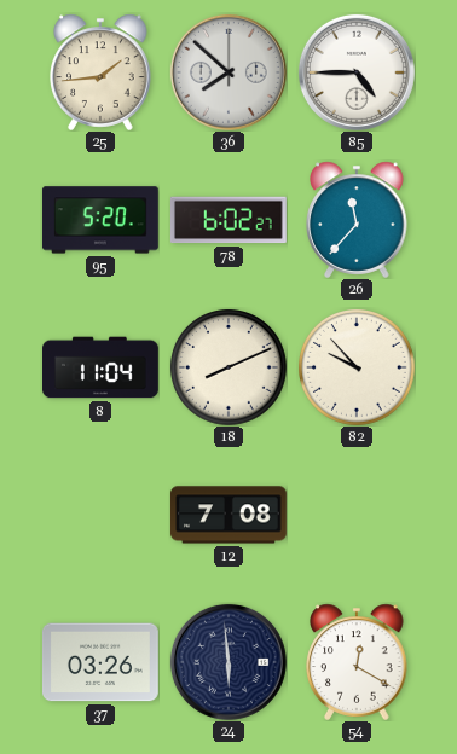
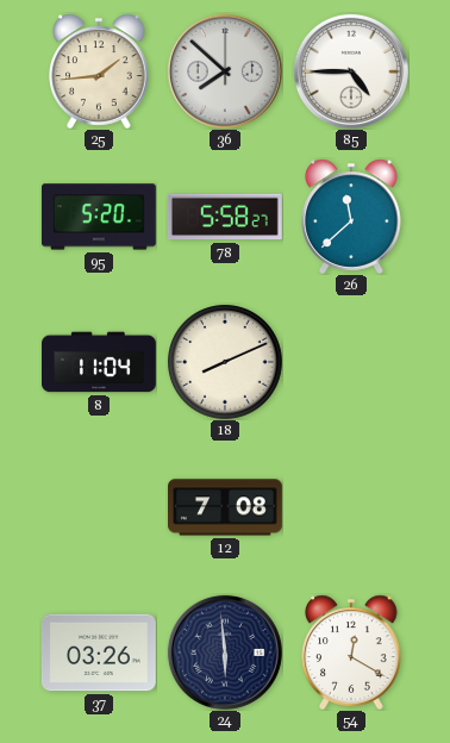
78: 6:02 -> 5:58
26: 11:37 -> 11:38
82: 9:53 -> none
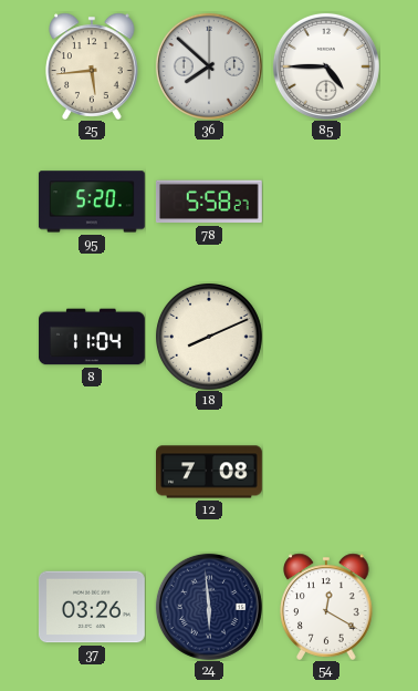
25: 1:44 -> 5:44
26: 11:38 -> none
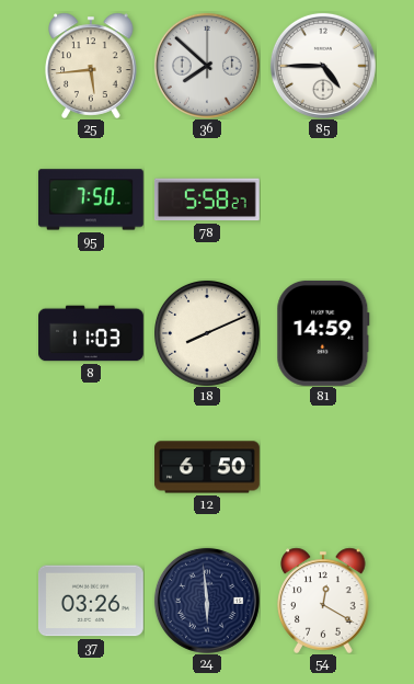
95: 5:20 -> 7:50
8: 11:04 -> 11:03
81: none -> 14:59
12: 7:08 -> 6:50
